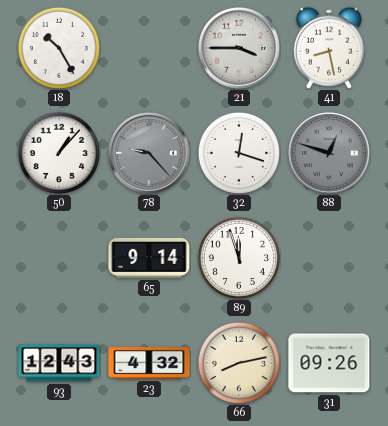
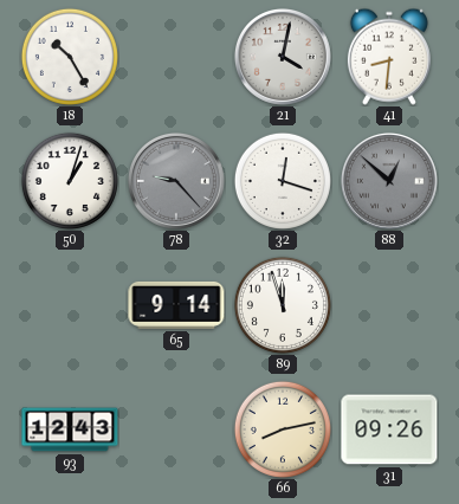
21: 3:45 -> 4:02
41: 8:28 -> 8:31
50: 1:07 -> 1:03
88: 12:48 -> 12:52
23: 4:32 -> none
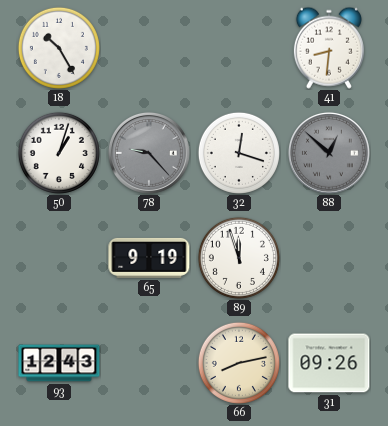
21: 4:02 -> none
65: 9:14 -> 9:19
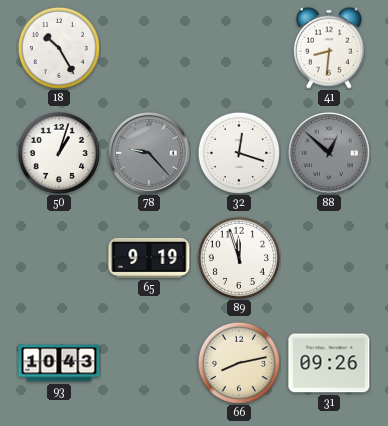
93: 12:43 -> 10:43
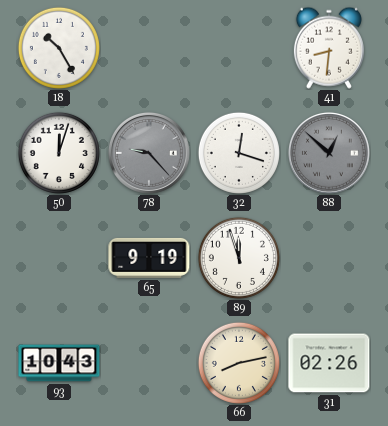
50: 1:03 -> 12:03
31: 09:26 -> 02:26
